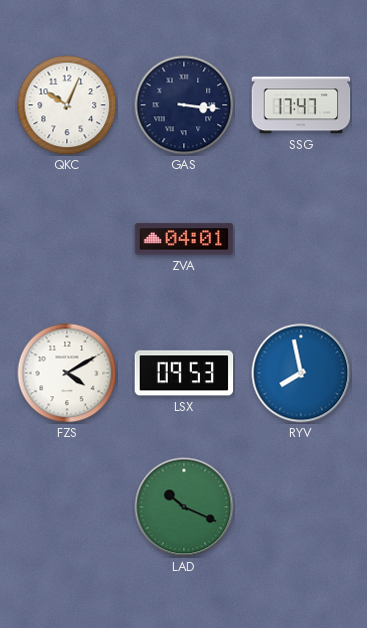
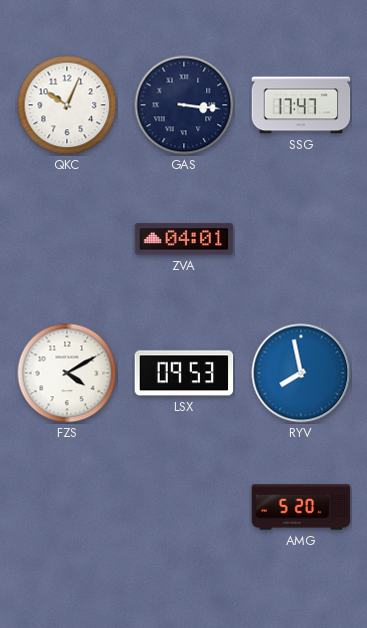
LAD: 10:19 -> none
AMG: none -> 5:20
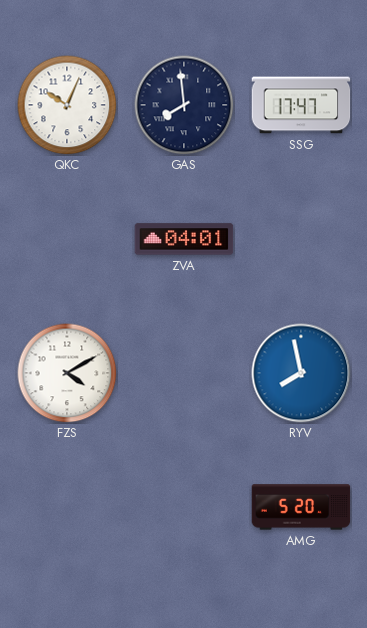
GAS: 3:16 -> 7:59
LSX: 09:53 -> none
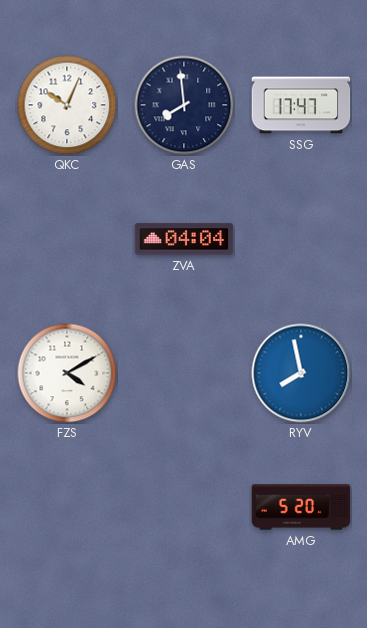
ZVA: 04:01 -> 04:04
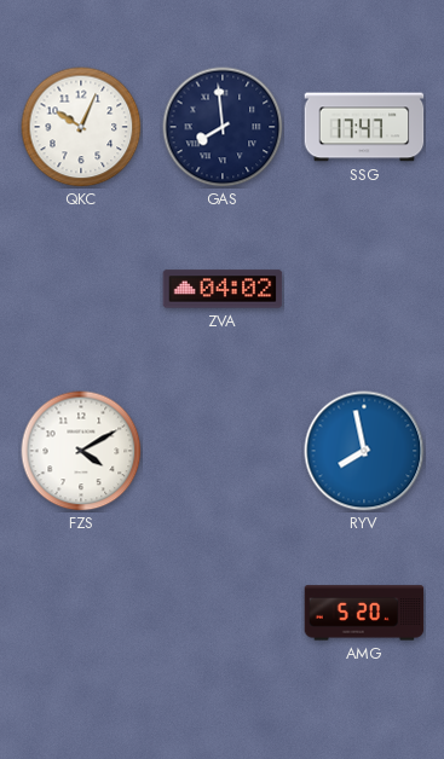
ZVA: 04:04 -> 04:02
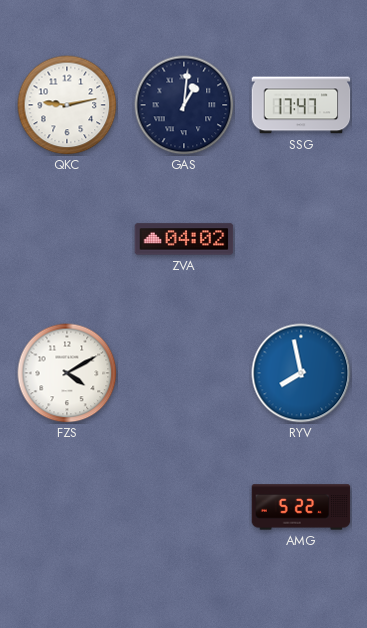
QKC: 10:04 -> 9:13
GAS: 7:59 -> 1:01
AMG: 5:20 -> 5:22
